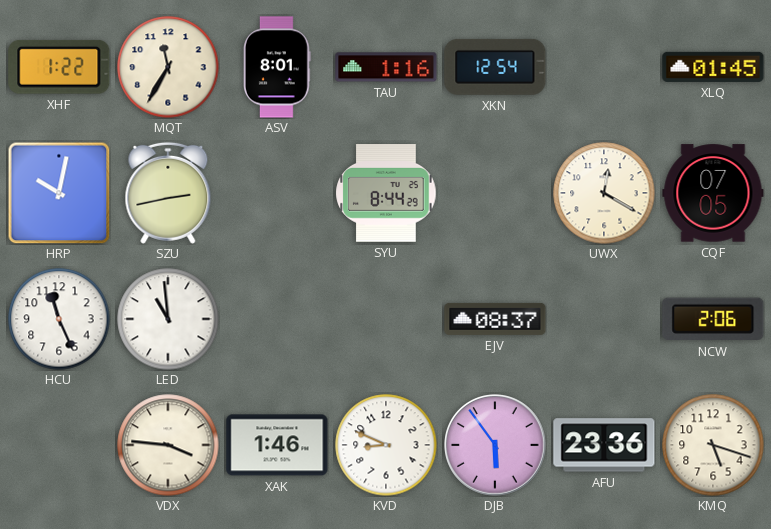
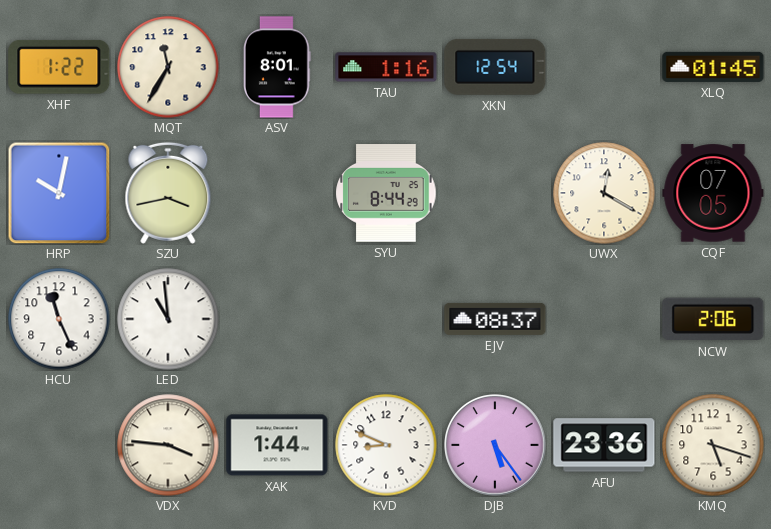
SZU: 2:43 -> 3:43
XAK: 1:46 -> 1:44
DJB: 5:54 -> 5:24
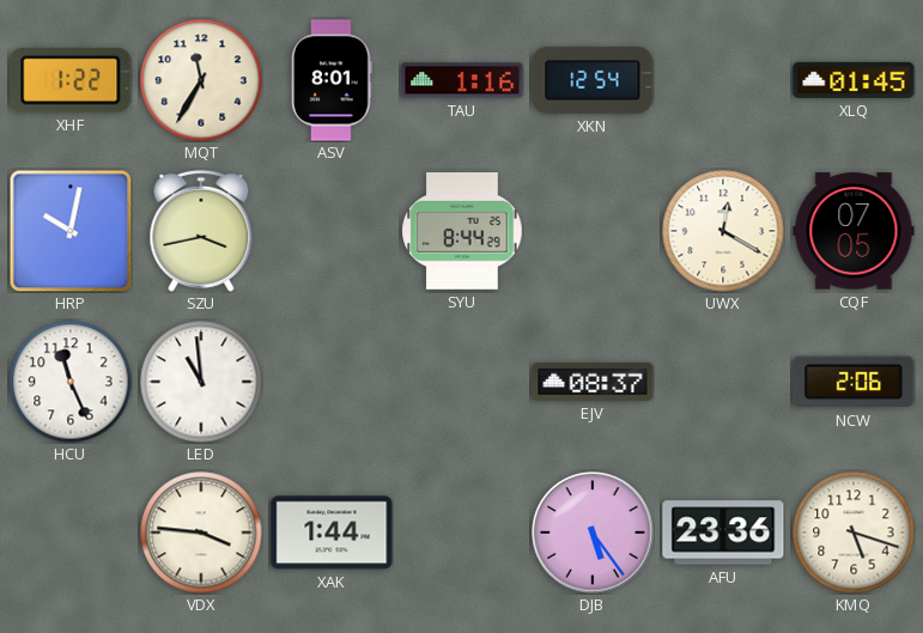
KVD: 8:49 -> none
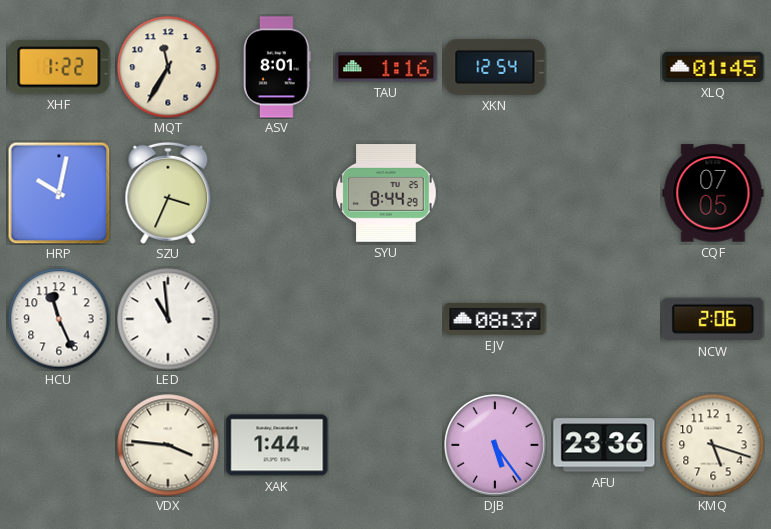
SZU: 3:43 -> 3:34
UWX: 12:20 -> none
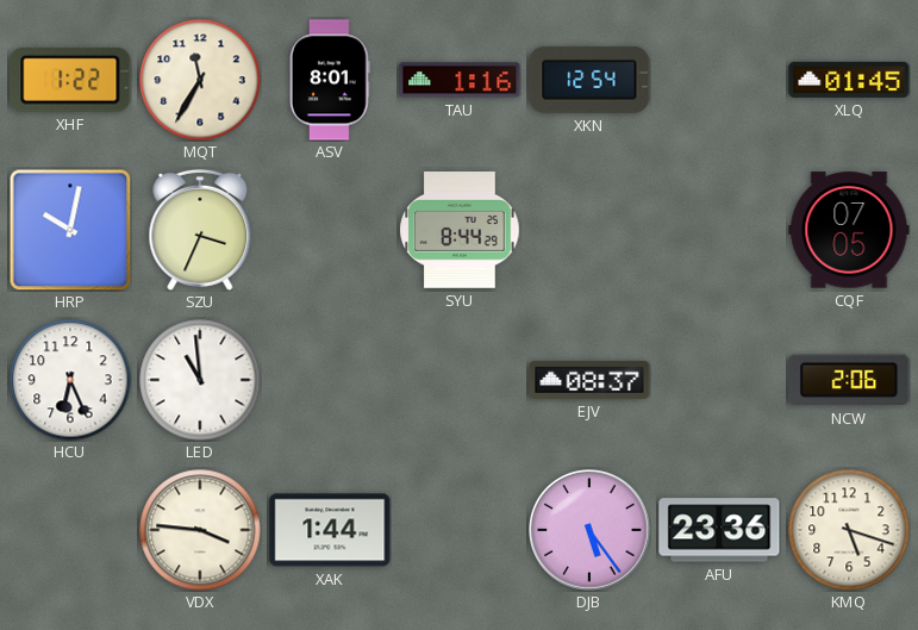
HCU: 11:26 -> 6:26
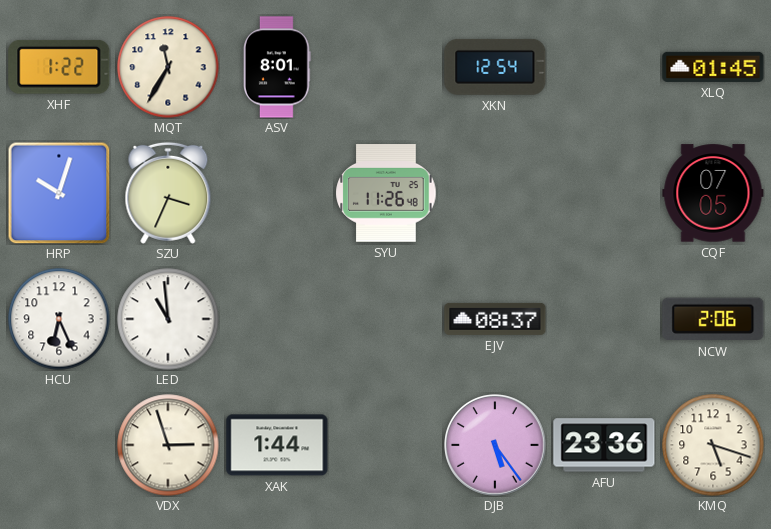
TAU: 1:16 -> none
HRP: 10:02 -> 10:03
SYU: 8:44 -> 11:26
VDX: 3:46 -> 2:57
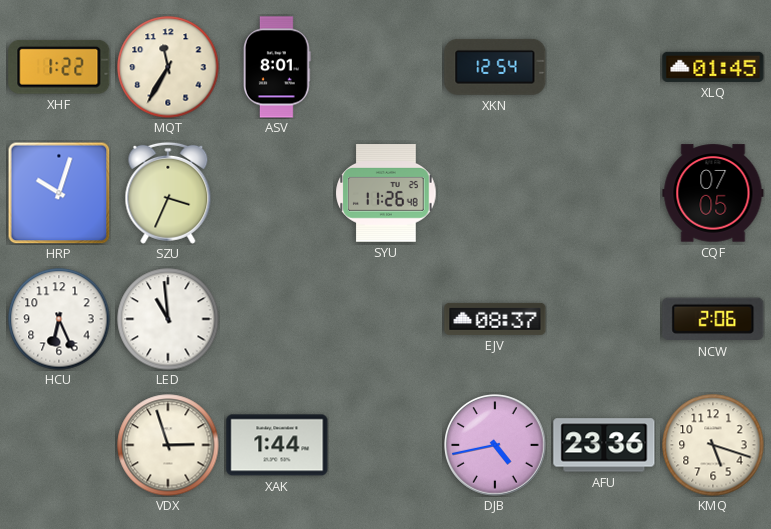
DJB: 5:24 -> 4:43
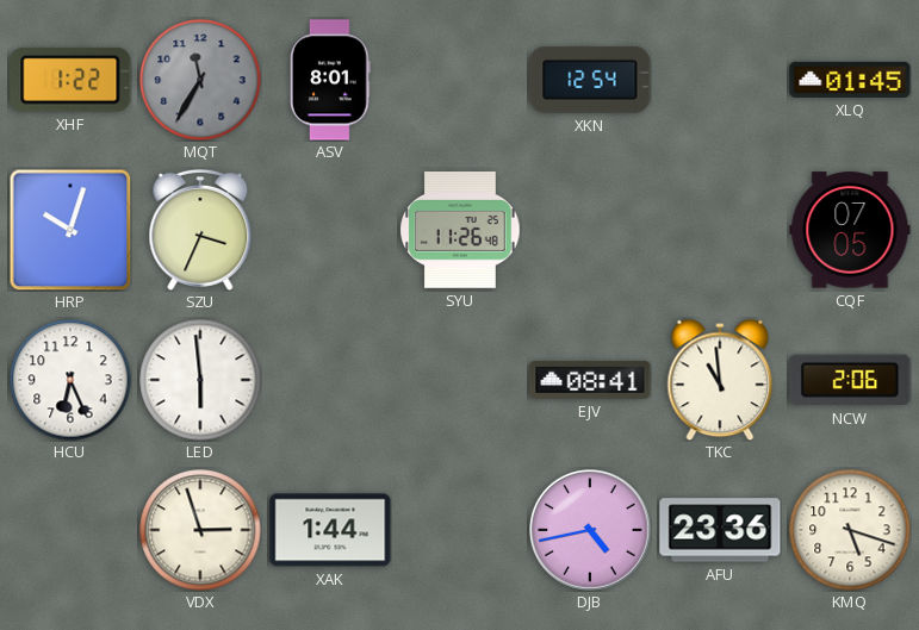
MQT dial: cream -> grey
LED: 10:59 -> 5:59
EJV: 08:37 -> 08:41
TKC: none -> 10:59
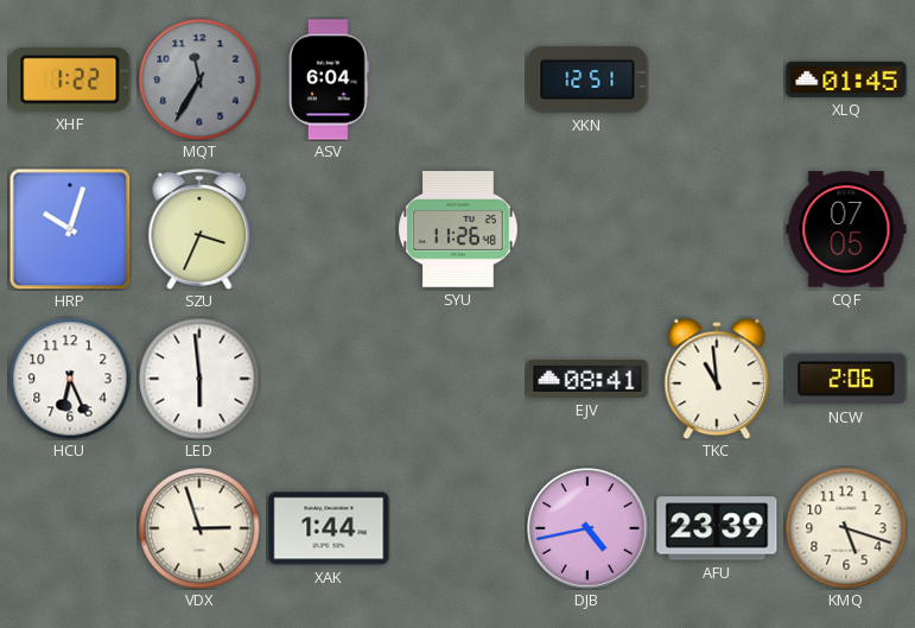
ASV: 8:01 -> 6:04
XKN: 12:54 -> 12:51
AFU: 23:36 -> 23:39
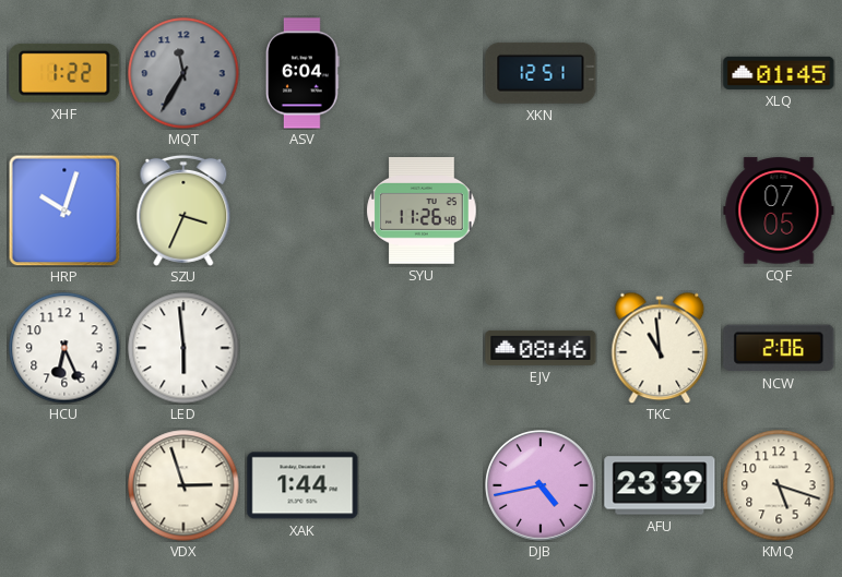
EJV: 08:41 -> 08:46
